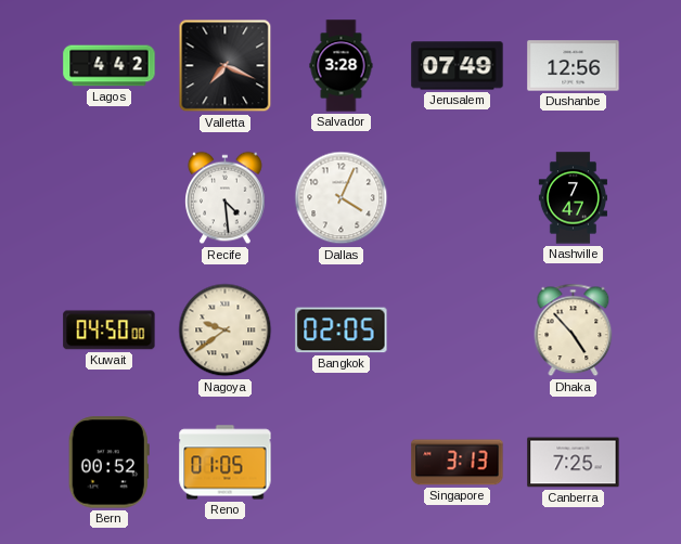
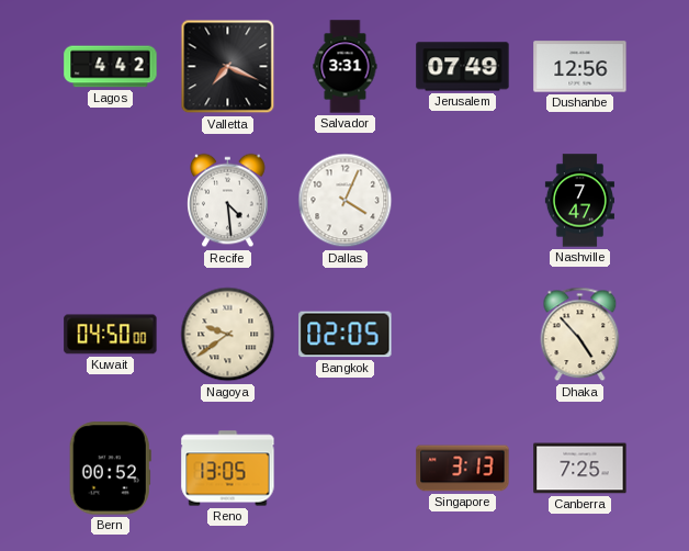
Salvador: 3:28 -> 3:31
Reno: 01:05 -> 13:05
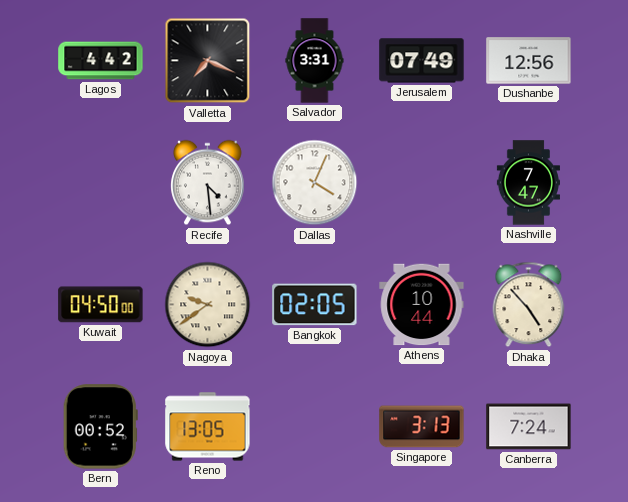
Athens: none -> 10:44
Canberra: 7:25 -> 7:24
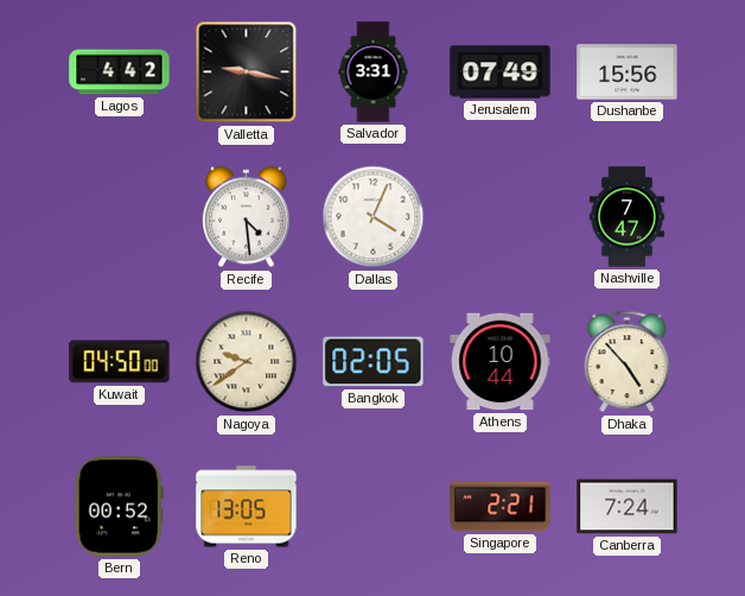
Valletta: 7:19 -> 9:17
Dushanbe: 12:56 -> 15:56
Singapore: 3:13 -> 2:21
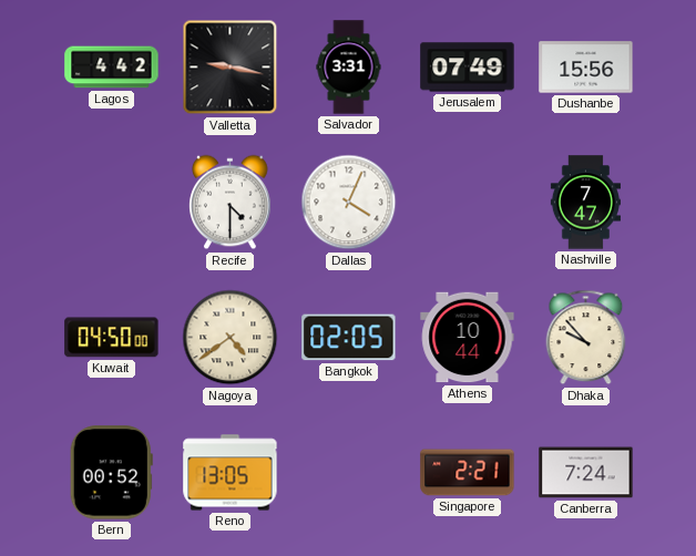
Recife: 4:29 -> 4:30
Nagoya: 9:39 -> 4:39
Dhaka: 4:53 -> 9:53
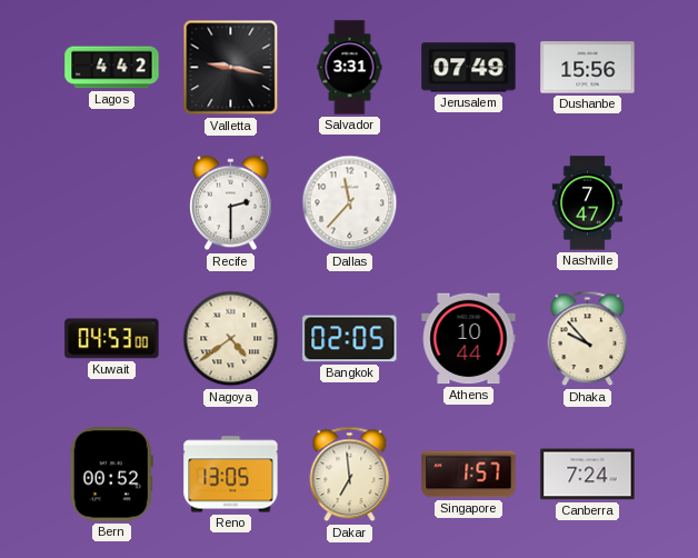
Recife: 4:30 -> 2:30
Dallas: 4:04 -> 11:37
Kuwait: 04:50 -> 04:53
Dakar: none -> 6:59
Singapore: 2:21 -> 1:57
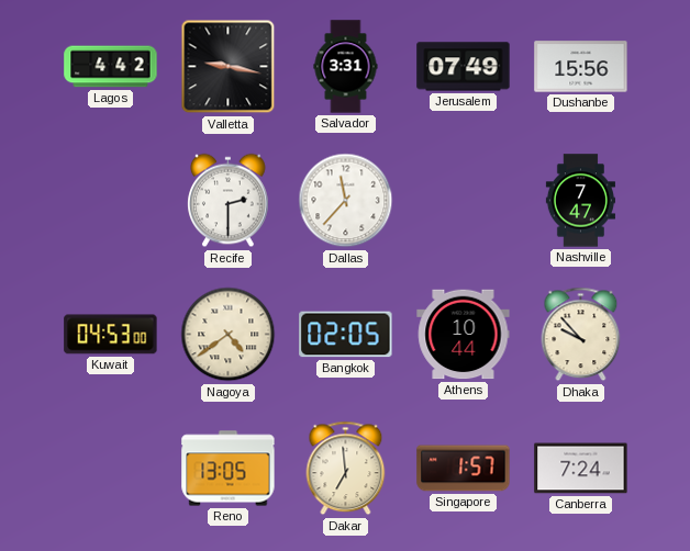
Bern: 00:52 -> none
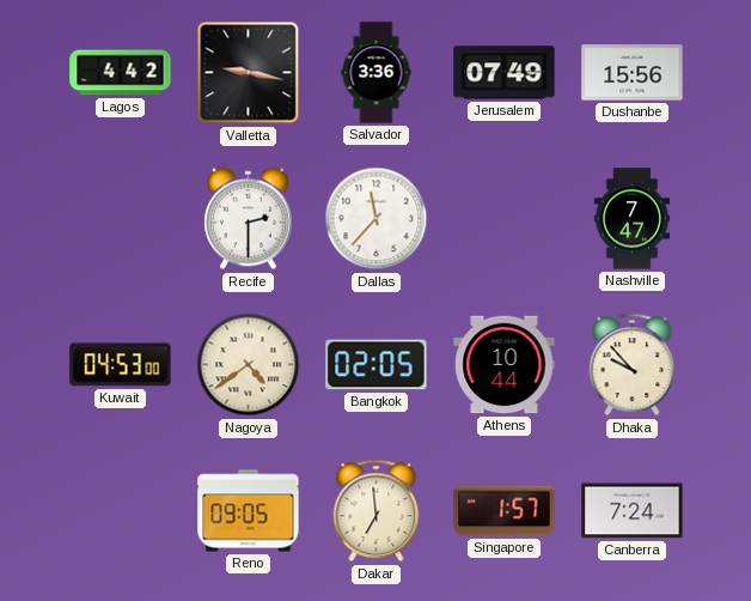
Salvador: 3:31 -> 3:36
Reno: 13:05 -> 09:05
